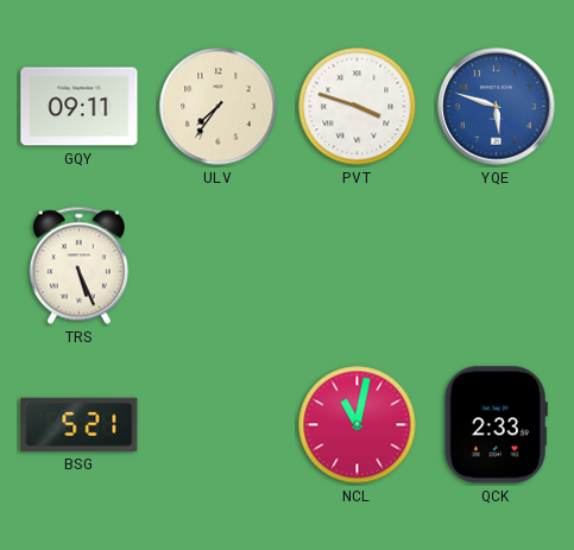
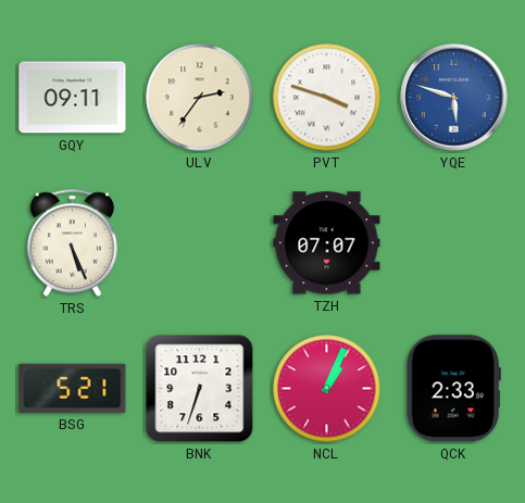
ULV: 7:36 -> 2:36
TZH: none -> 07:07
BNK: none -> 6:33
NCL: 11:02 -> 1:04
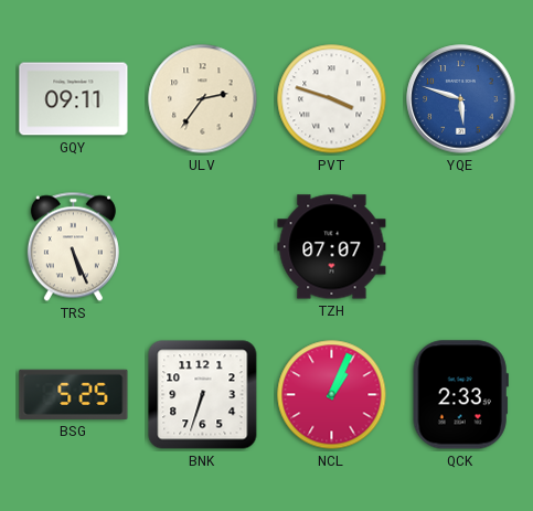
BSG: 5:21 -> 5:25
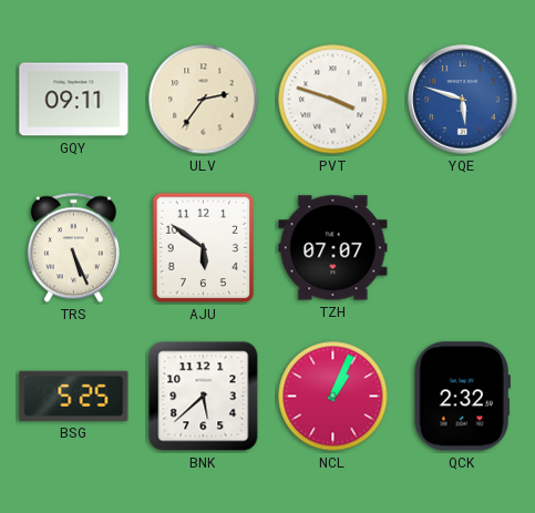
AJU: none -> 5:51
BNK: 6:33 -> 5:38
QCK: 2:33 -> 2:32
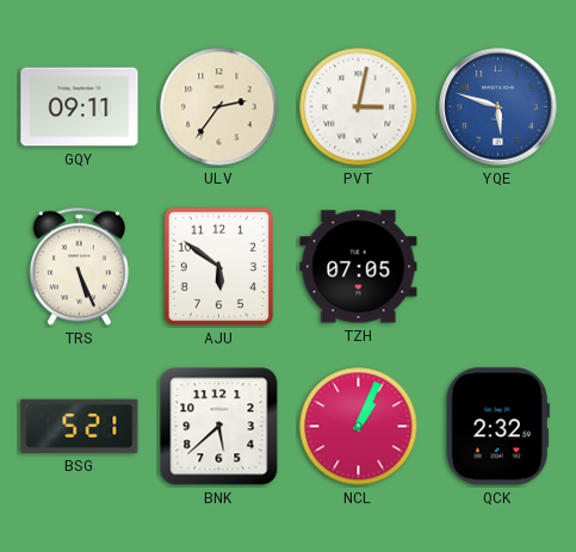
PVT: 3:48 -> 3:02
TZH: 07:07 -> 07:05
BSG: 5:25 -> 5:21
